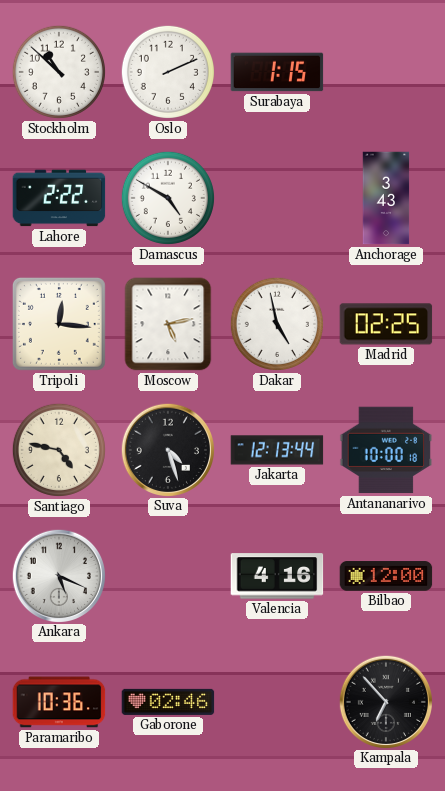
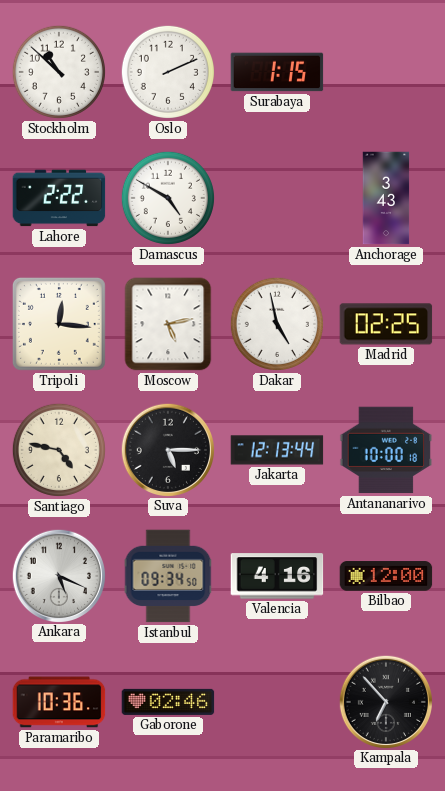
Suva: 4:27 -> 5:15
Istanbul: none -> 09:34
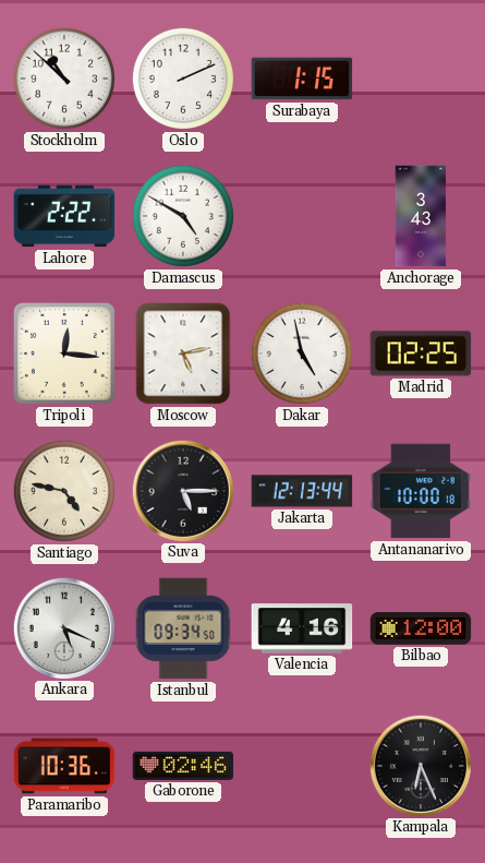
Kampala: 6:53 -> 6:26
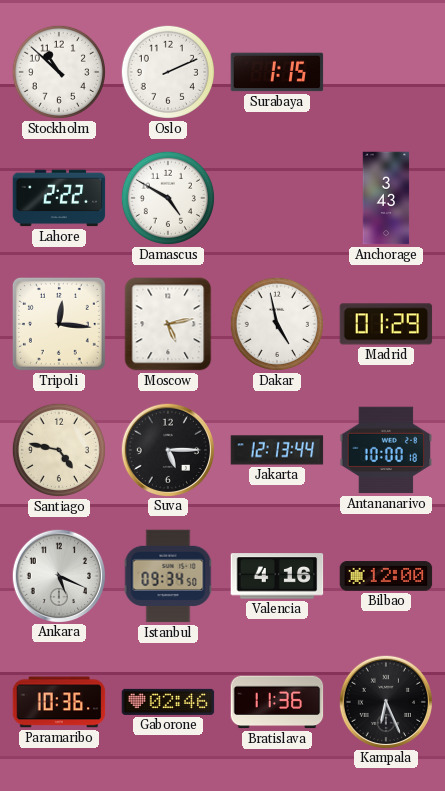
Madrid: 02:25 -> 01:29
Bratislava: none -> 11:36
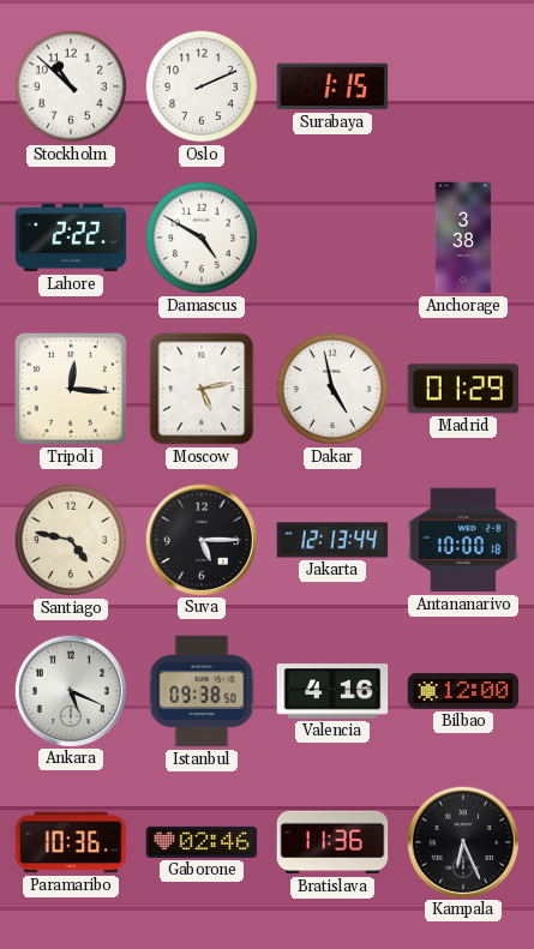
Anchorage: 3:43 -> 3:38
Istanbul: 09:34 -> 09:38
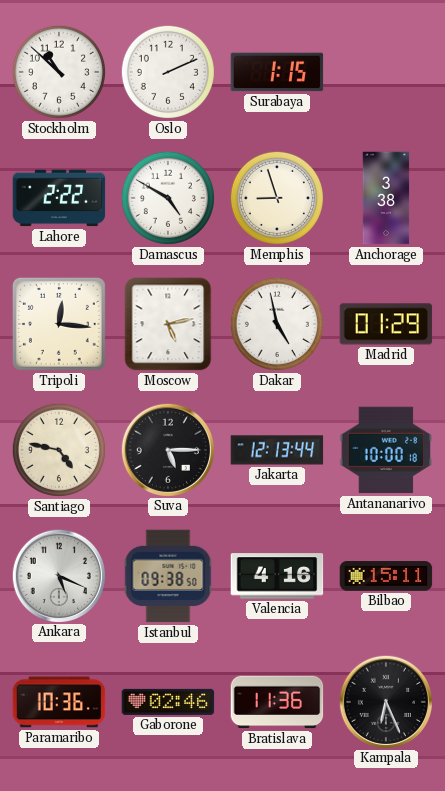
Memphis: none -> 8:57
Bilbao: 12:00 -> 15:11
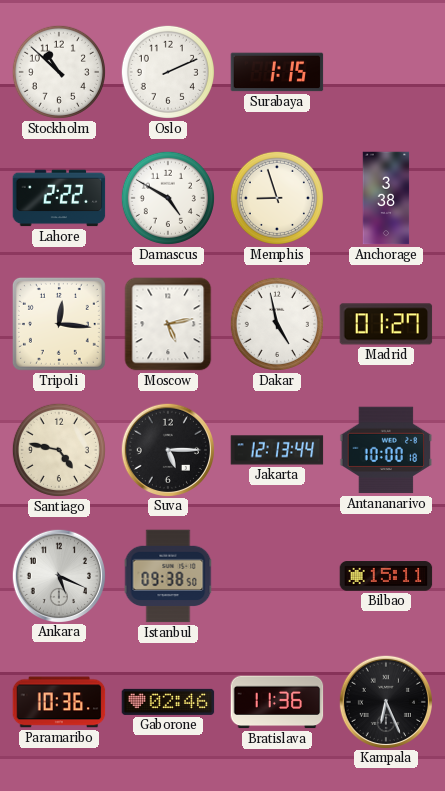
Madrid: 01:29 -> 01:27
Valencia: 4:16 -> none
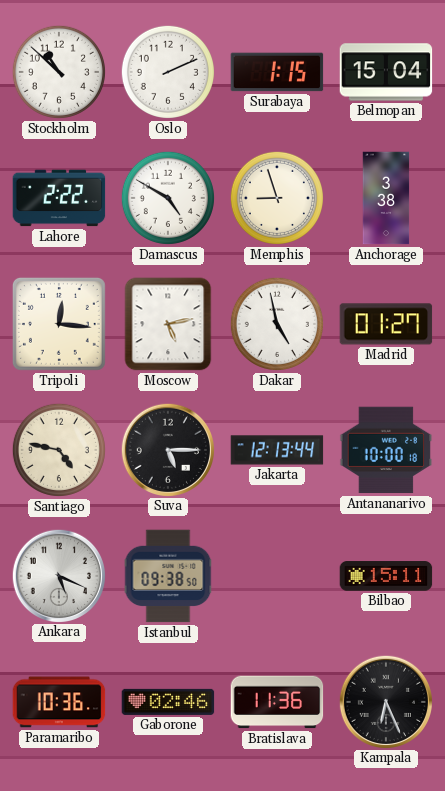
Belmopan: none -> 15:04
